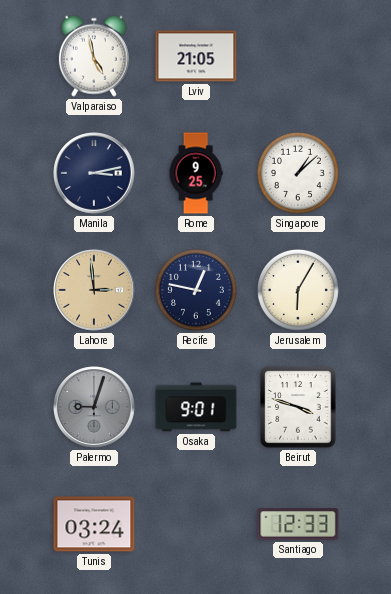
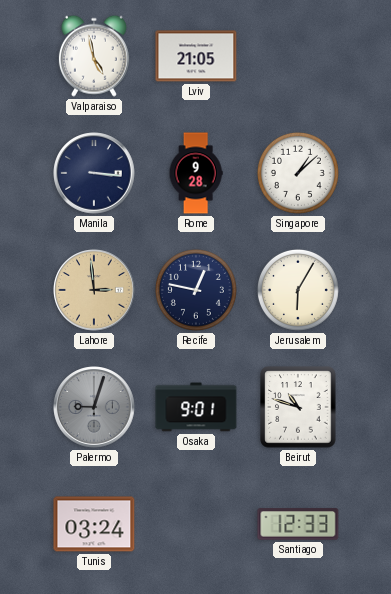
Manila: 3:13 -> 3:16
Rome: 9:25 -> 9:28
Beirut: 3:48 -> 10:48
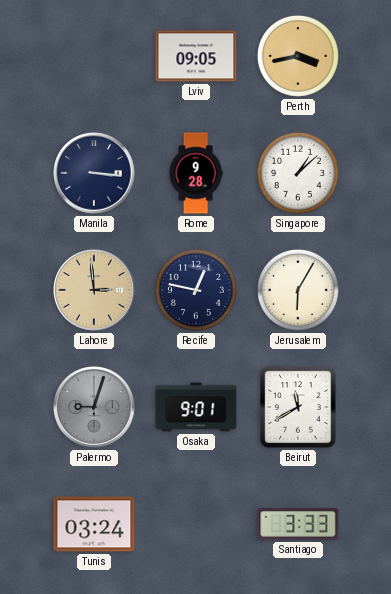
Valparaiso: 4:58 -> none
Lviv: 21:05 -> 09:05
Perth: none -> 3:43
Beirut: 10:48 -> 11:40
Santiago: 12:33 -> 3:33
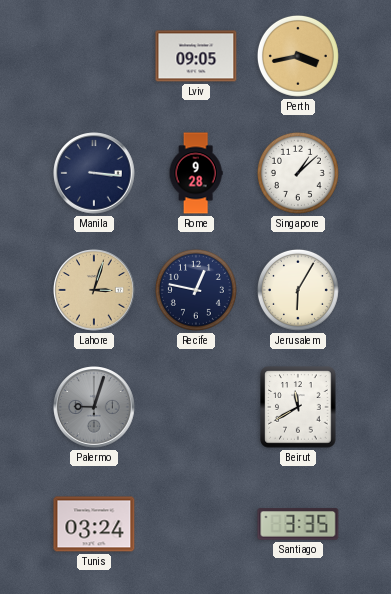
Lahore: 2:59 -> 3:03
Osaka: 9:01 -> none
Santiago: 3:33 -> 3:35
